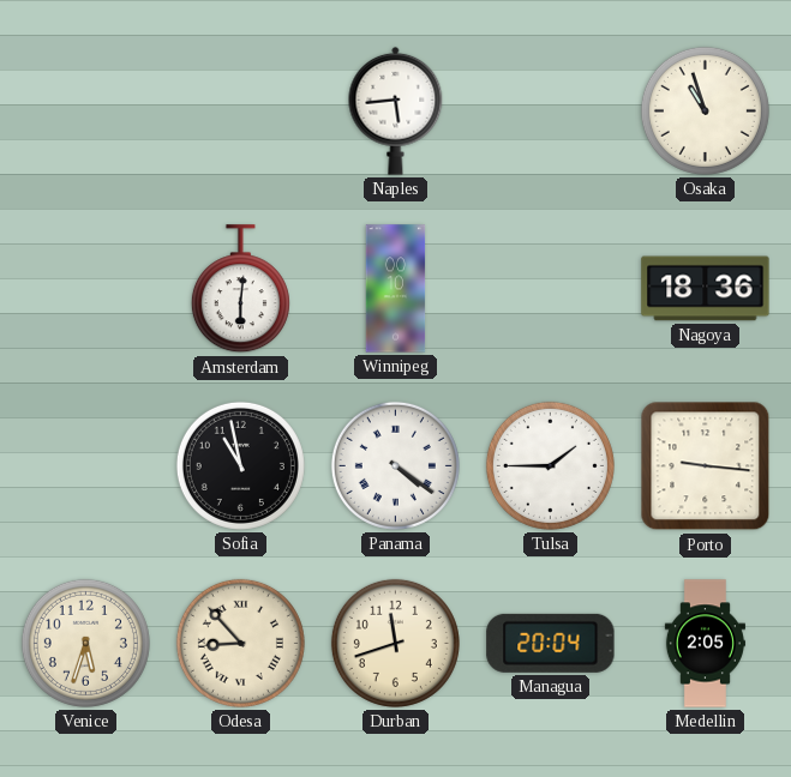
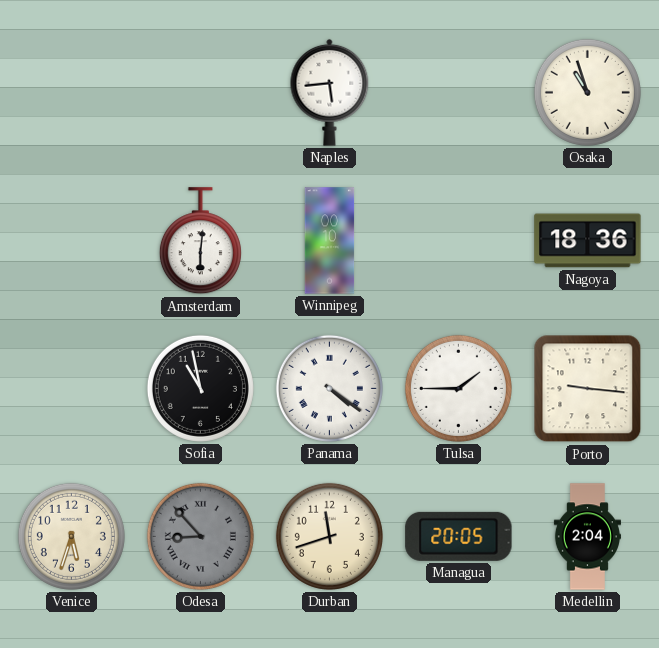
Odesa dial: cream -> grey
Managua: 20:04 -> 20:05
Medellin: 2:05 -> 2:04
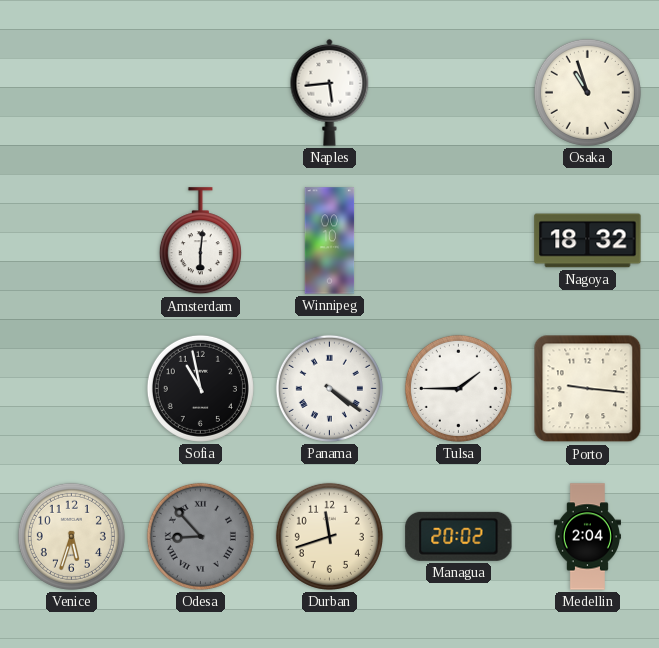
Nagoya: 18:36 -> 18:32
Managua: 20:05 -> 20:02
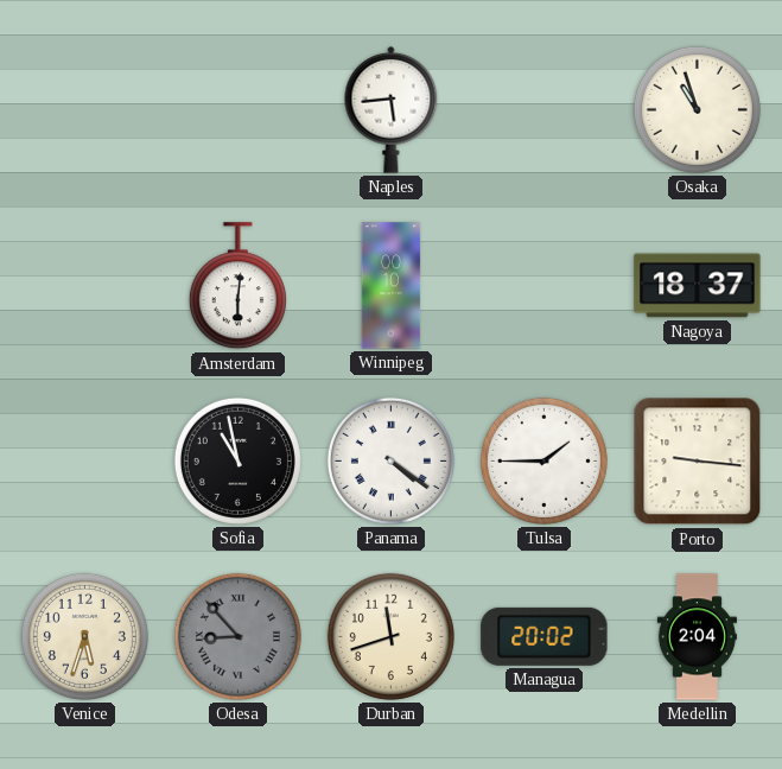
Nagoya: 18:32 -> 18:37
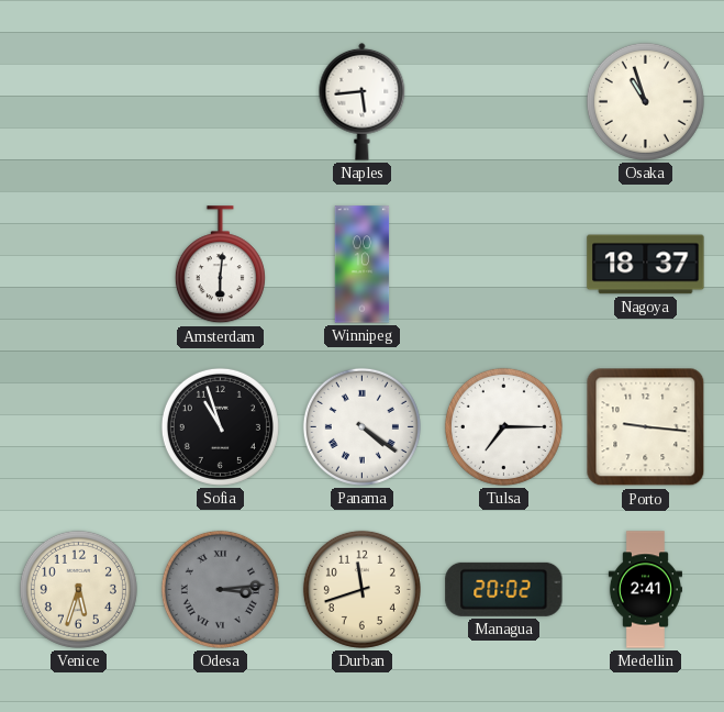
Sofia: 10:58 -> 10:57
Tulsa: 1:45 -> 7:15
Odesa: 8:53 -> 3:14
Medellin: 2:04 -> 2:41
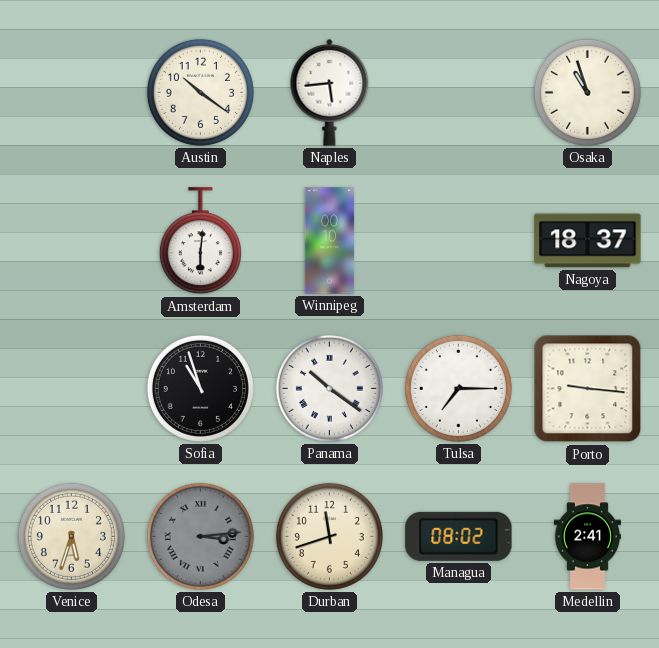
Austin: none -> 10:21
Panama: 4:21 -> 10:21
Managua: 20:02 -> 08:02
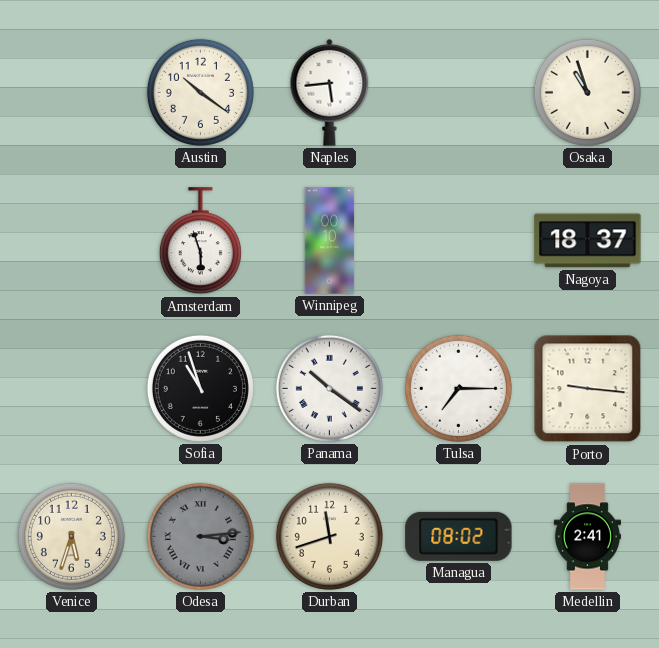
Amsterdam: 6:01 -> 5:57
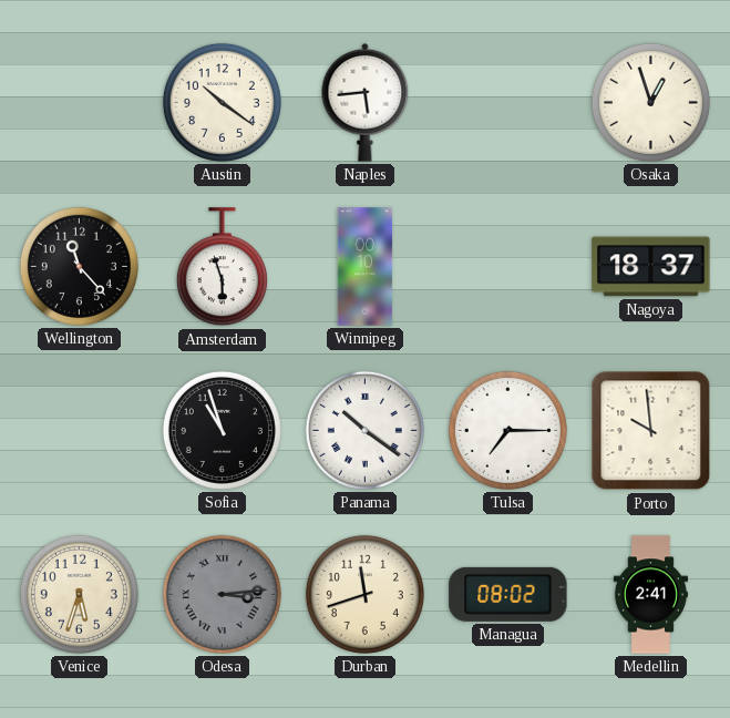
Osaka: 10:57 -> 12:57
Wellington: none -> 11:23
Porto: 9:16 -> 9:59
